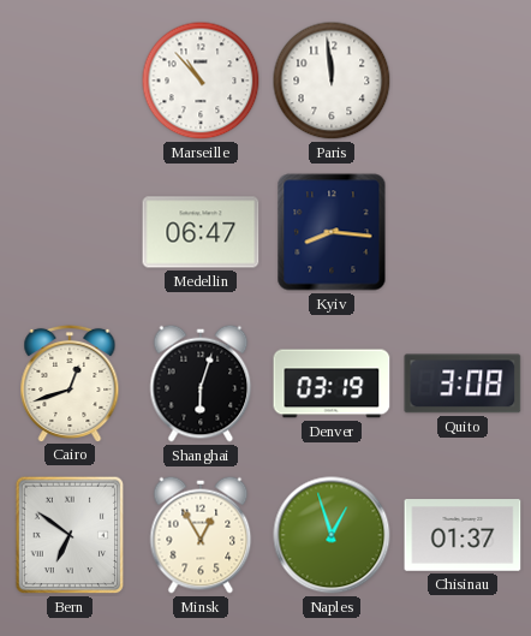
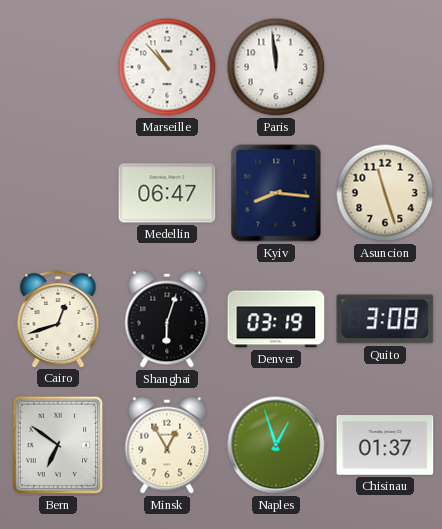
Asuncion: none -> 11:27
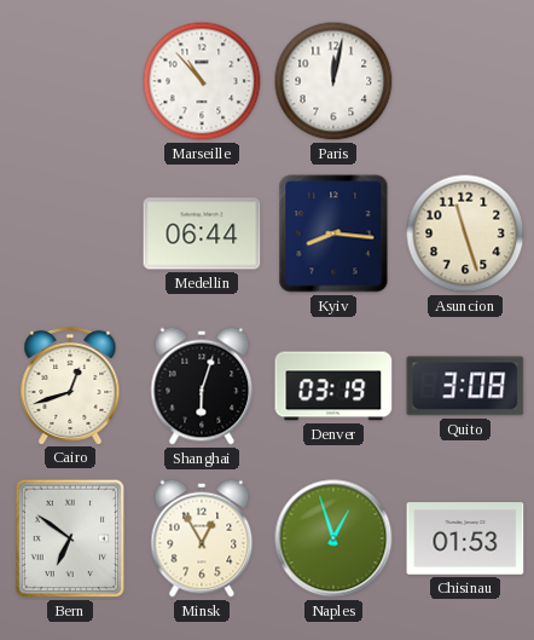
Paris: 11:59 -> 12:02
Medellin: 06:47 -> 06:44
Chisinau: 01:37 -> 01:53
